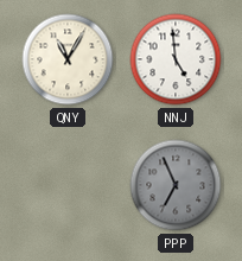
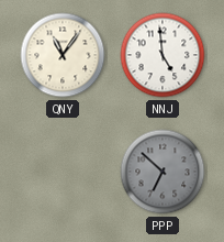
QNY: 11:05 -> 11:06
PPP: 6:56 -> 6:52
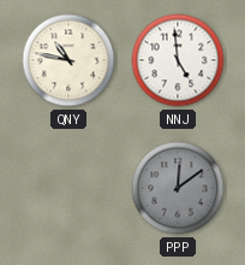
QNY: 11:06 -> 10:47
PPP: 6:52 -> 12:09
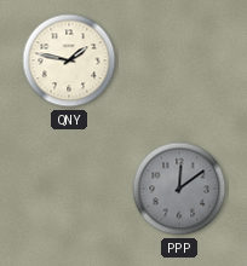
QNY: 10:47 -> 1:47
NNJ: 4:59 -> none
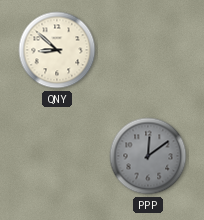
QNY: 1:47 -> 8:52
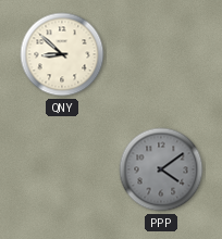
PPP: 12:09 -> 4:09
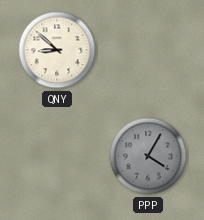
PPP: 4:09 -> 4:05
